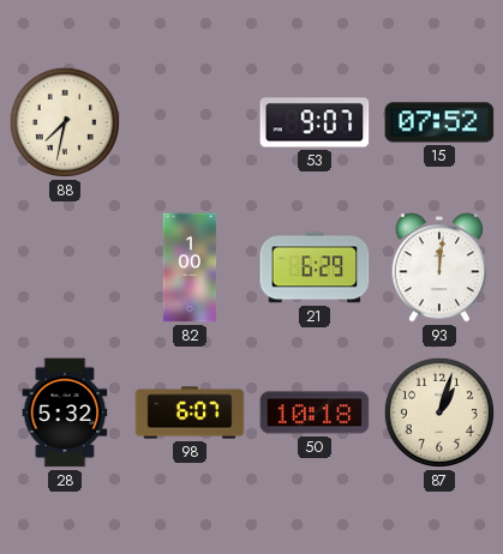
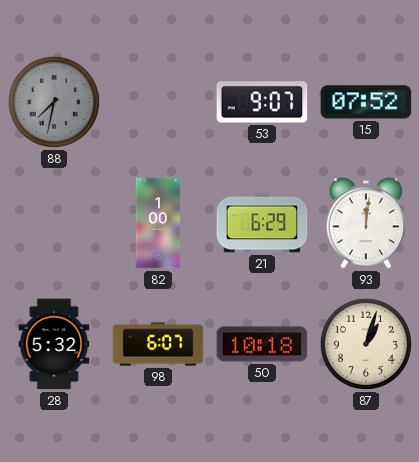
88 dial: cream -> grey
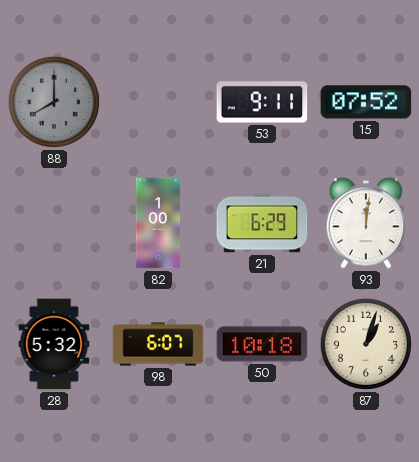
88: 7:32 -> 8:00
53: 9:07 -> 9:11
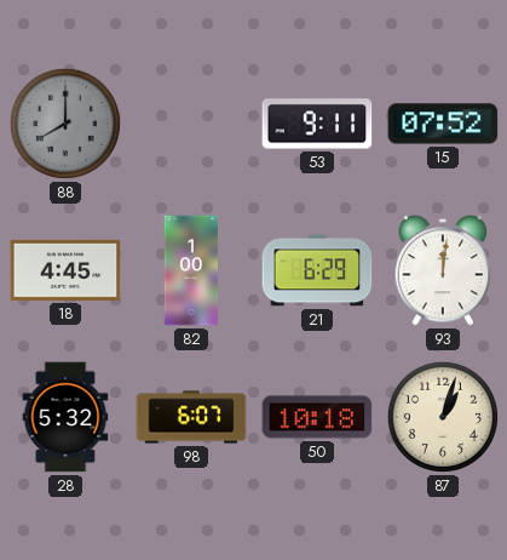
18: none -> 4:45
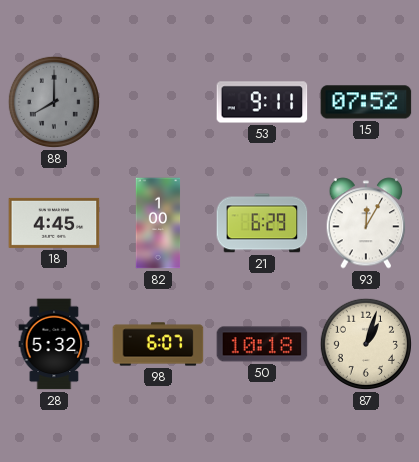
93: 12:01 -> 12:05
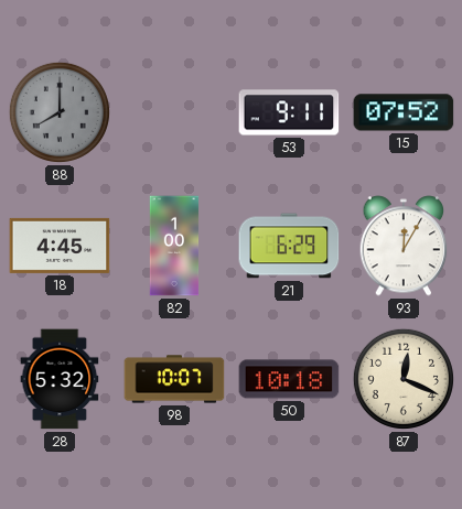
98: 6:07 -> 10:07
87: 1:03 -> 12:19
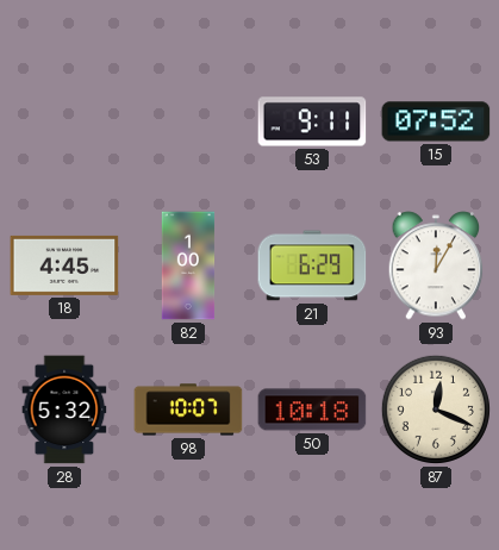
88: 8:00 -> none
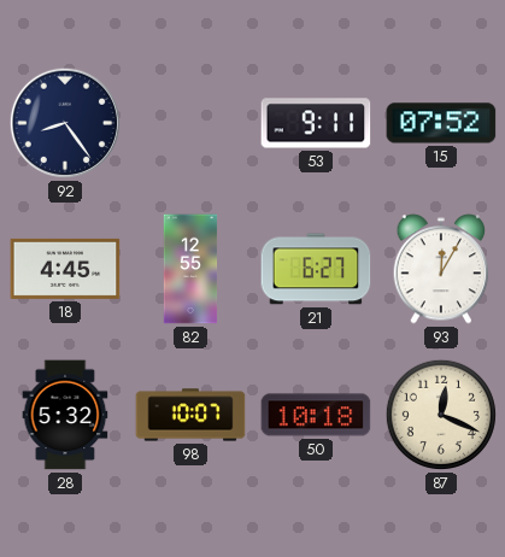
92: none -> 8:24
82: 1:00 -> 12:55
21: 6:29 -> 6:27
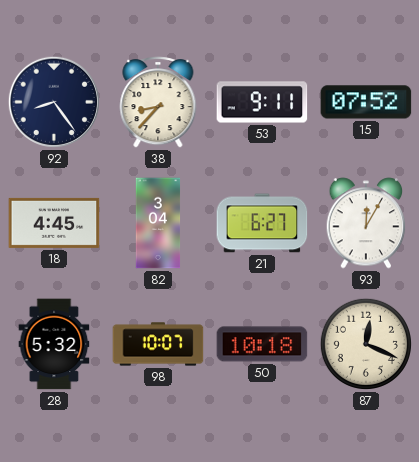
38: none -> 8:37
82: 12:55 -> 3:04
